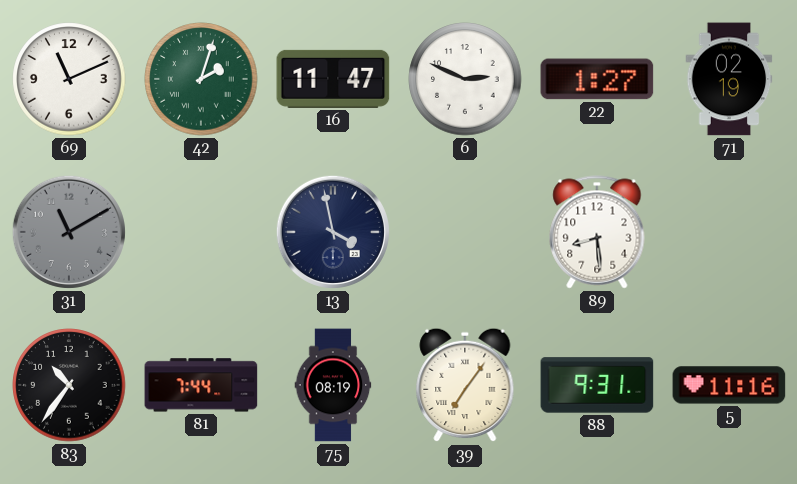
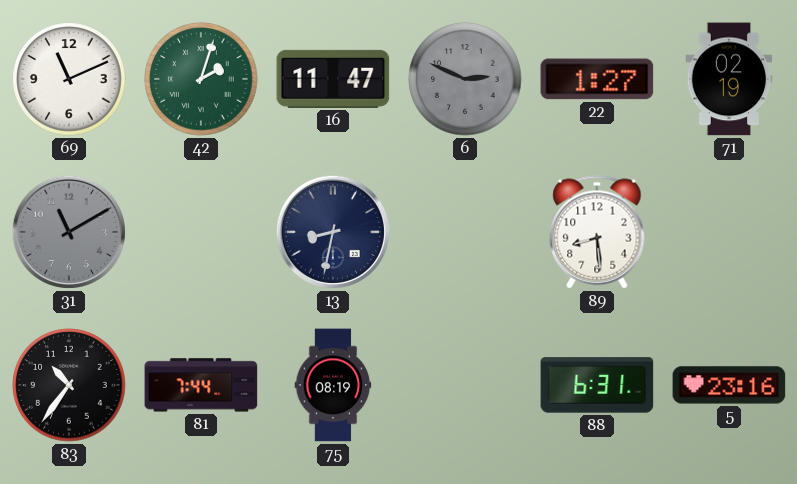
6 dial: white -> grey
13: 3:58 -> 8:32
39: 7:06 -> none
88: 9:31 -> 6:31
5: 11:16 -> 23:16
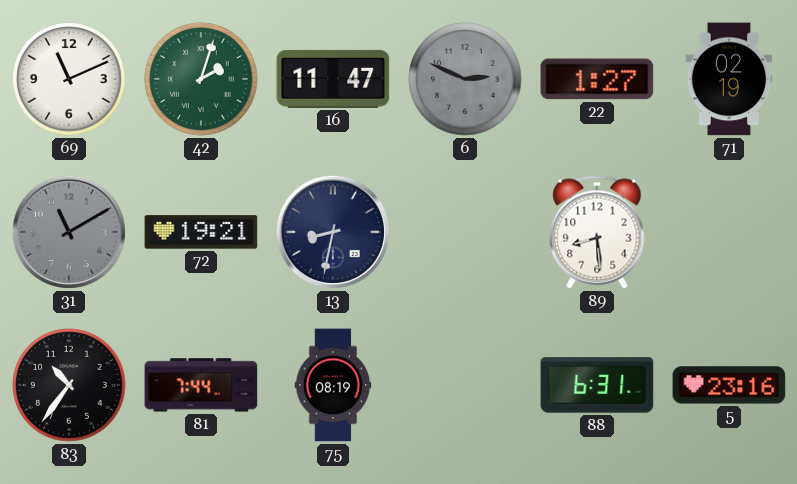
72: none -> 19:21
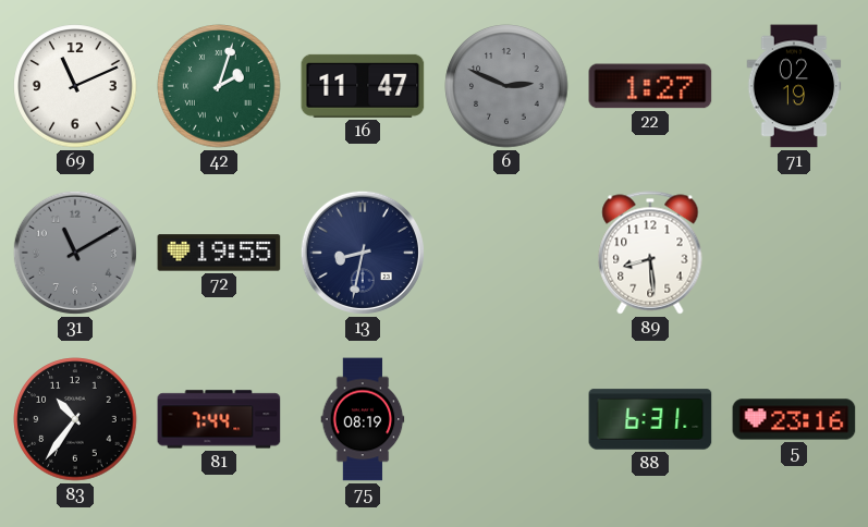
72: 19:21 -> 19:55
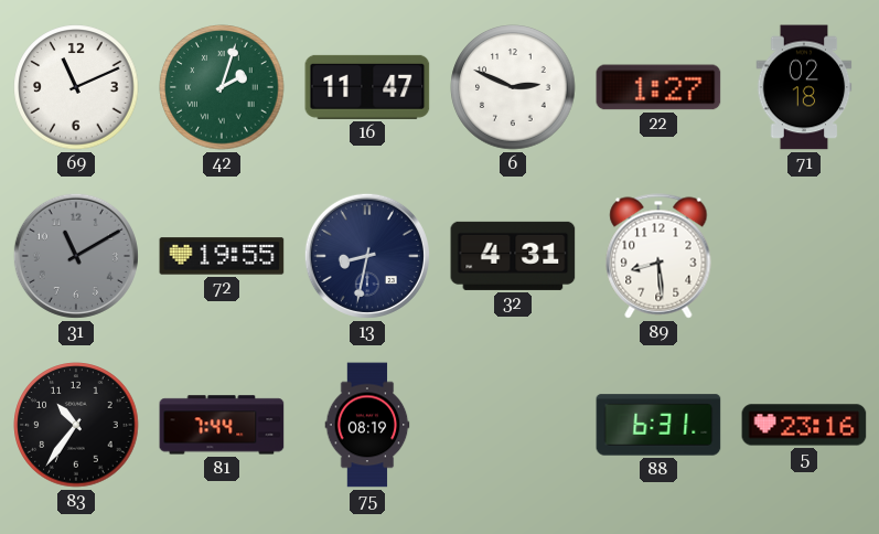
6 dial: grey -> white
71: 02:19 -> 02:18
32: none -> 4:31
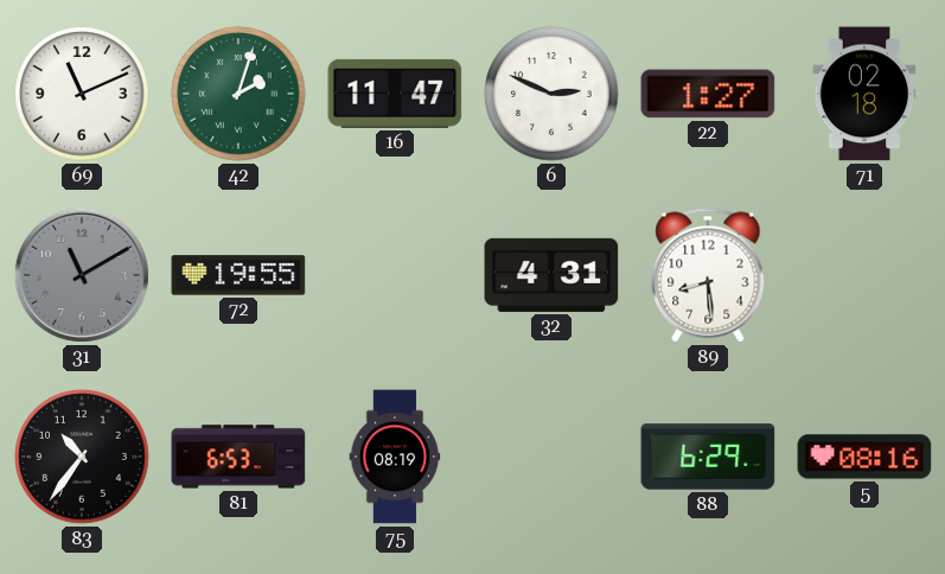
13: 8:32 -> none
81: 7:44 -> 6:53
88: 6:31 -> 6:29
5: 23:16 -> 08:16
